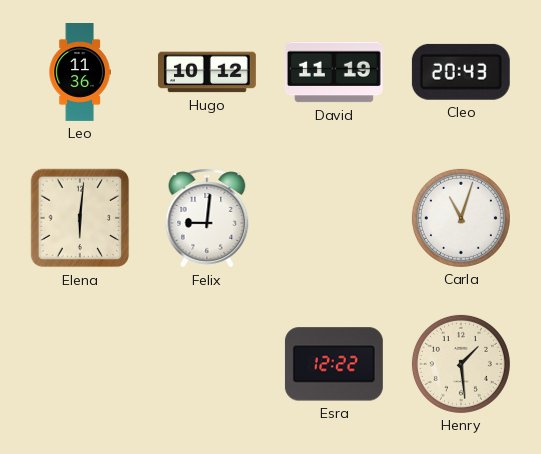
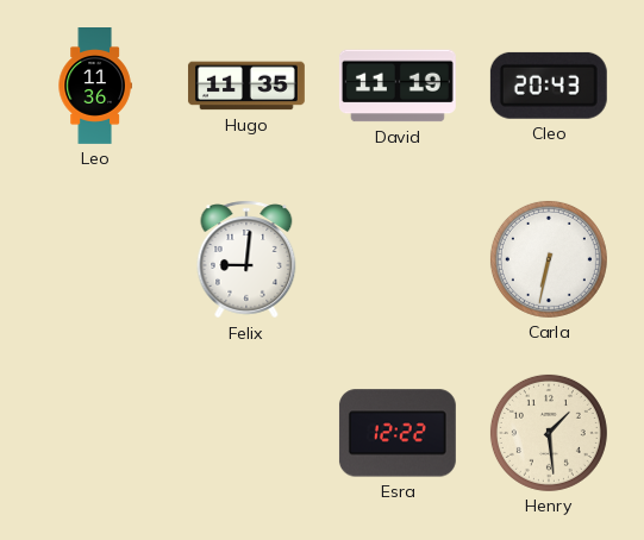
Hugo: 10:12 -> 11:35
Elena: 6:01 -> none
Carla: 11:03 -> 6:32
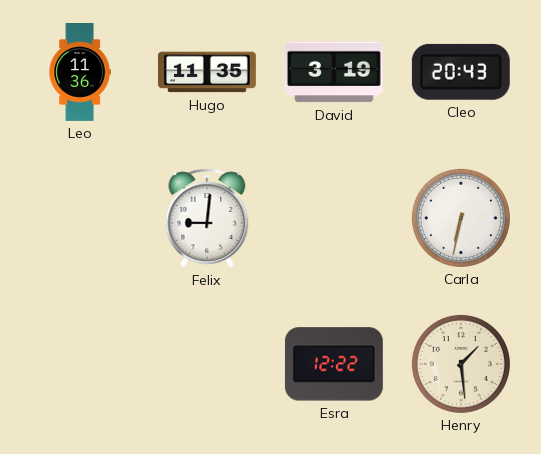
David: 11:19 -> 3:19
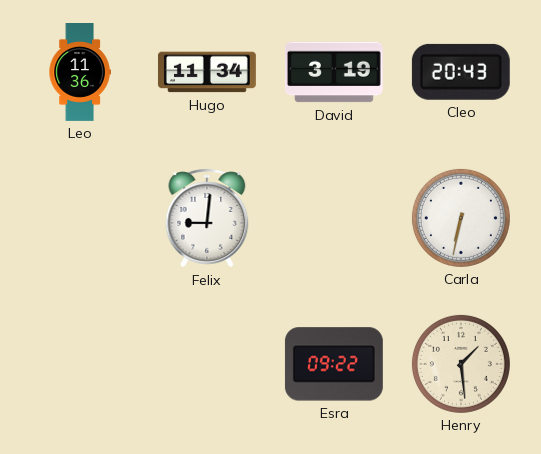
Hugo: 11:35 -> 11:34
Esra: 12:22 -> 09:22
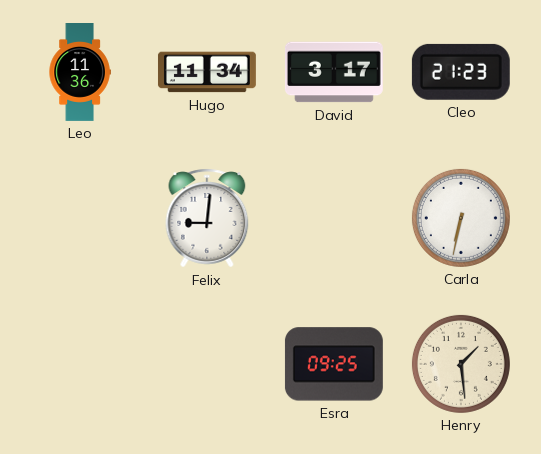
David: 3:19 -> 3:17
Cleo: 20:43 -> 21:23
Esra: 09:22 -> 09:25
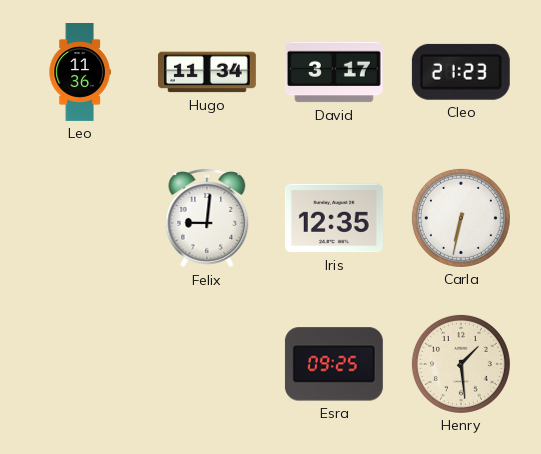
Iris: none -> 12:35
